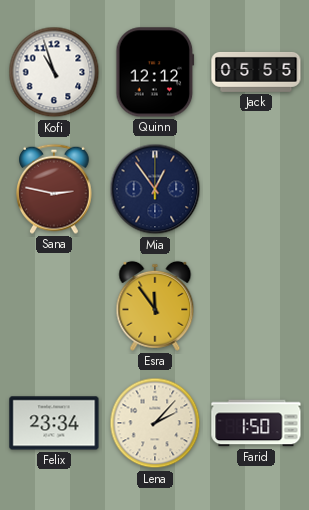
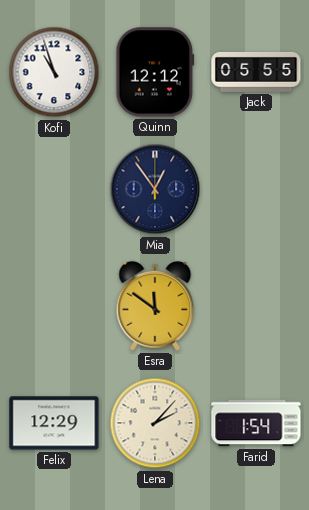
Sana: 2:47 -> none
Esra: 11:54 -> 11:51
Felix: 23:34 -> 12:29
Farid: 1:50 -> 1:54
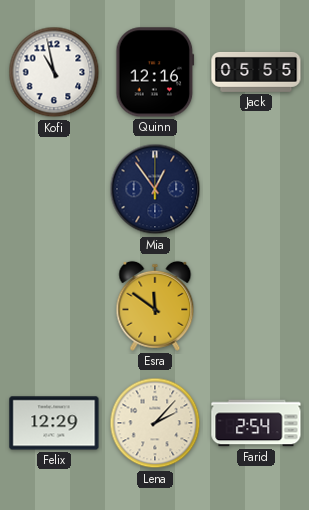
Kofi: 10:57 -> 10:58
Quinn: 12:12 -> 12:16
Farid: 1:54 -> 2:54
